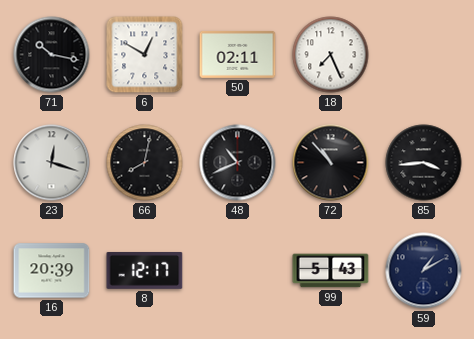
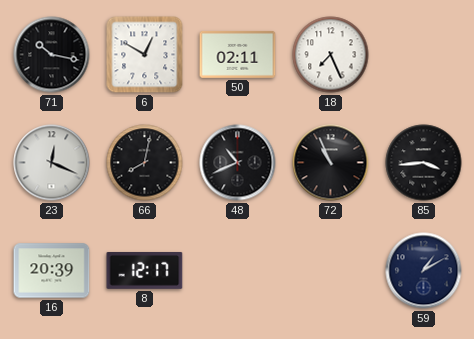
23: 12:18 -> 12:19
72: 10:53 -> 10:56
99: 5:43 -> none
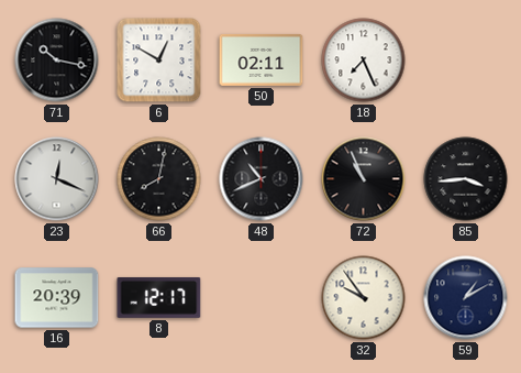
32: none -> 9:54
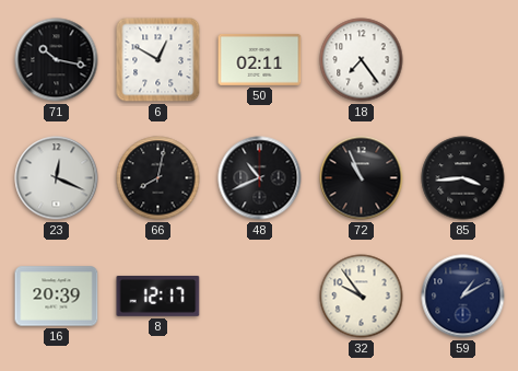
18: 7:26 -> 7:24
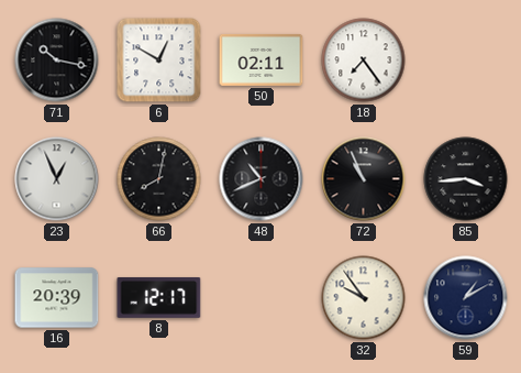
23: 12:19 -> 12:56
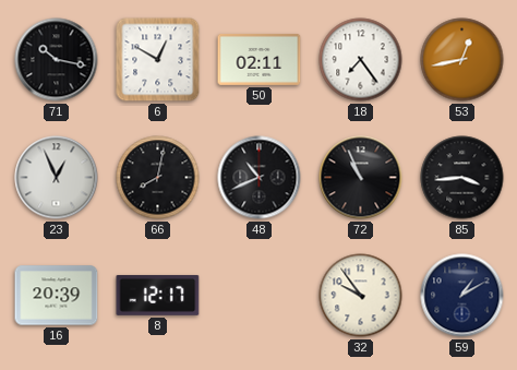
53: none -> 12:43
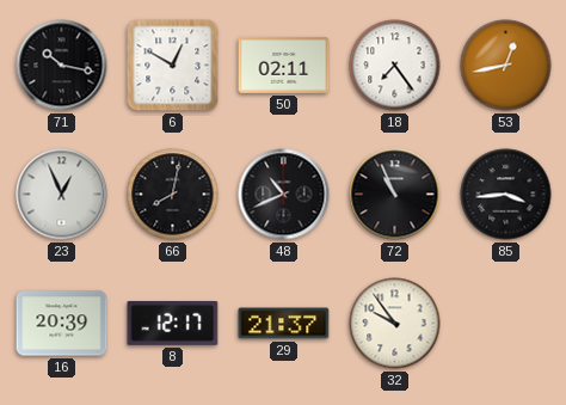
29: none -> 21:37
59: 1:10 -> none
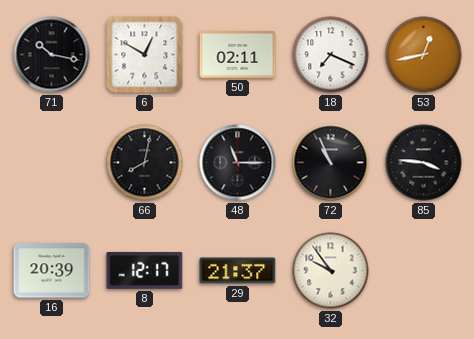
18: 7:24 -> 7:19
23: 12:56 -> none
48: 10:41 -> 11:15
85: 3:44 -> 3:46
